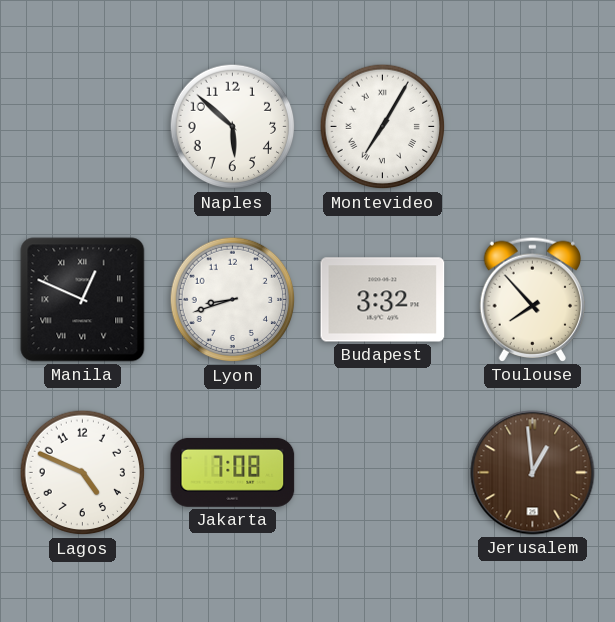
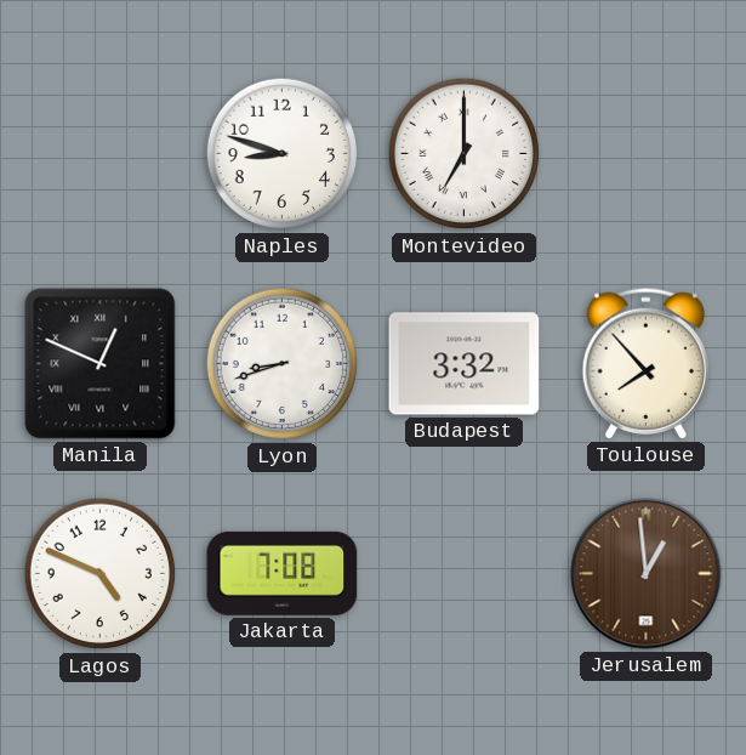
Naples: 5:52 -> 8:48
Montevideo: 7:05 -> 7:00
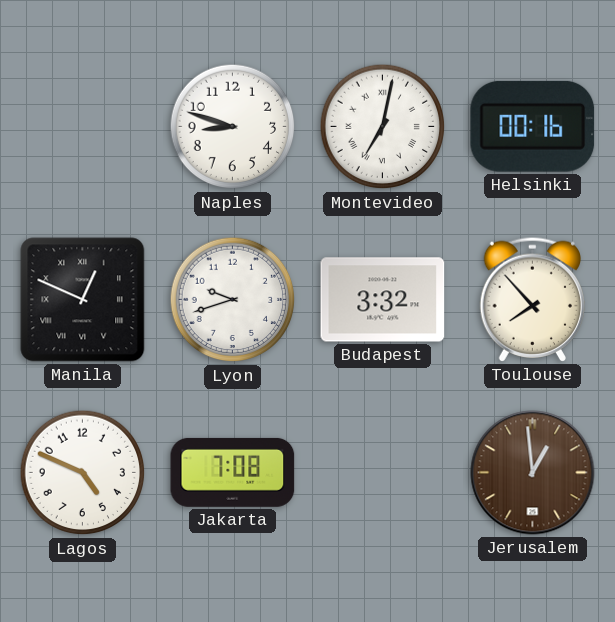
Montevideo: 7:00 -> 7:02
Helsinki: none -> 00:16
Lyon: 8:42 -> 9:42
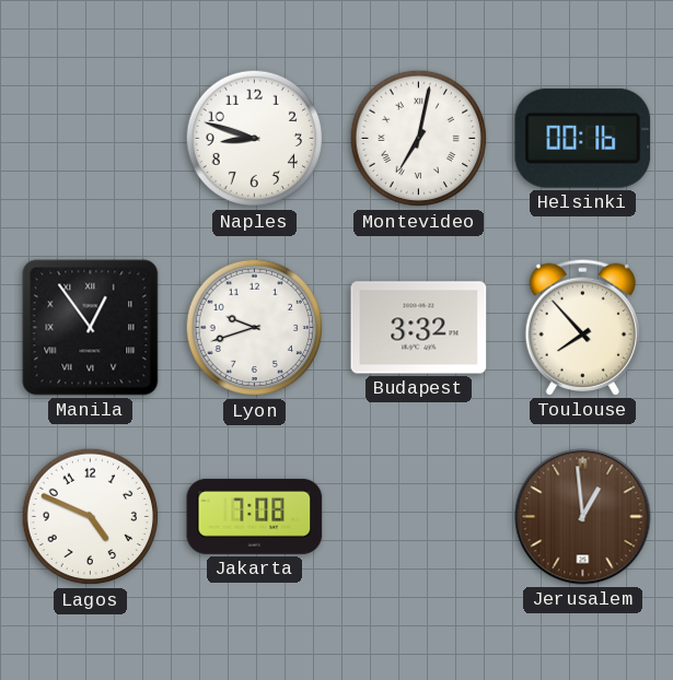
Manila: 12:49 -> 12:54
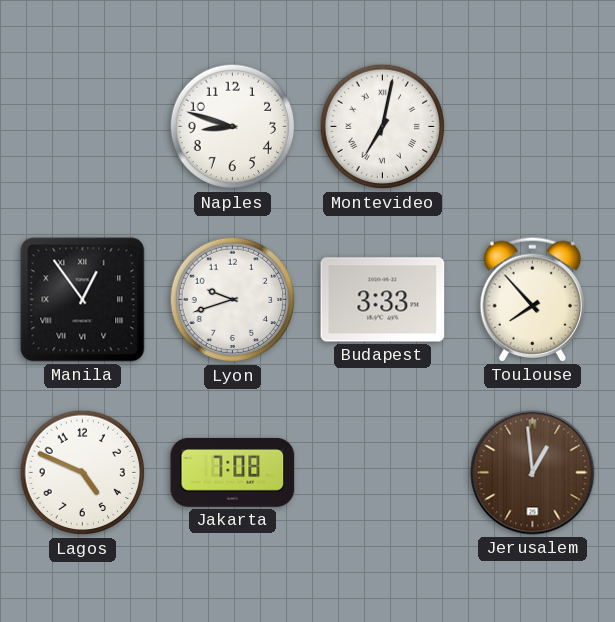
Helsinki: 00:16 -> none
Budapest: 3:32 -> 3:33
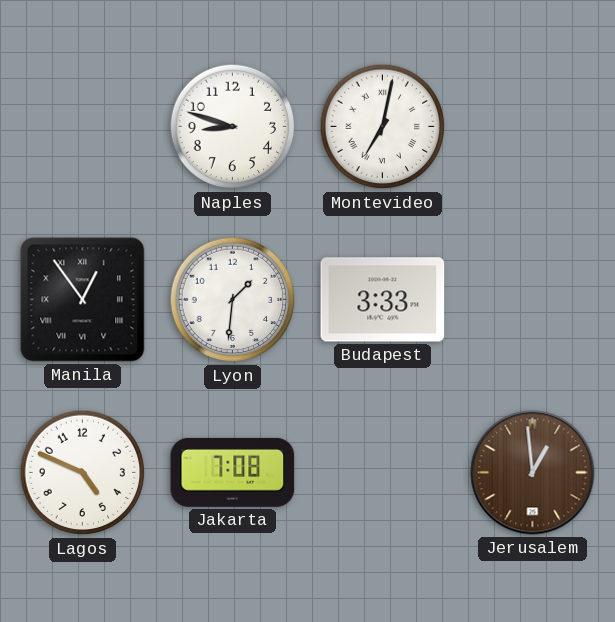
Lyon: 9:42 -> 1:31
Toulouse: 7:53 -> none
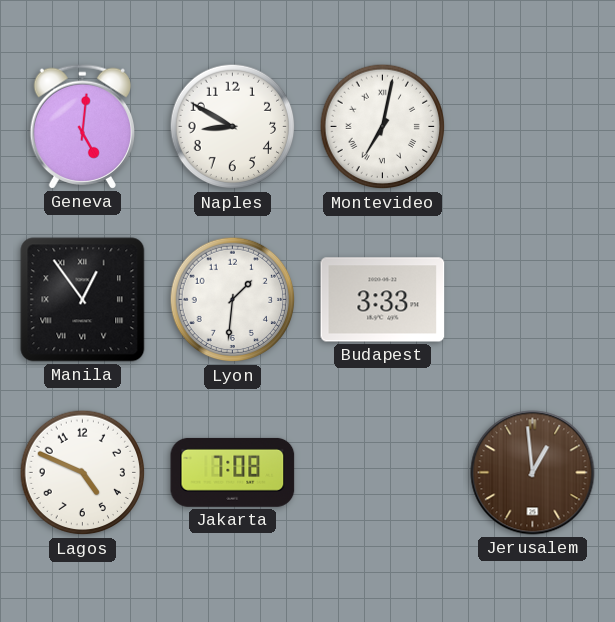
Geneva: none -> 5:01
Naples: 8:48 -> 8:50
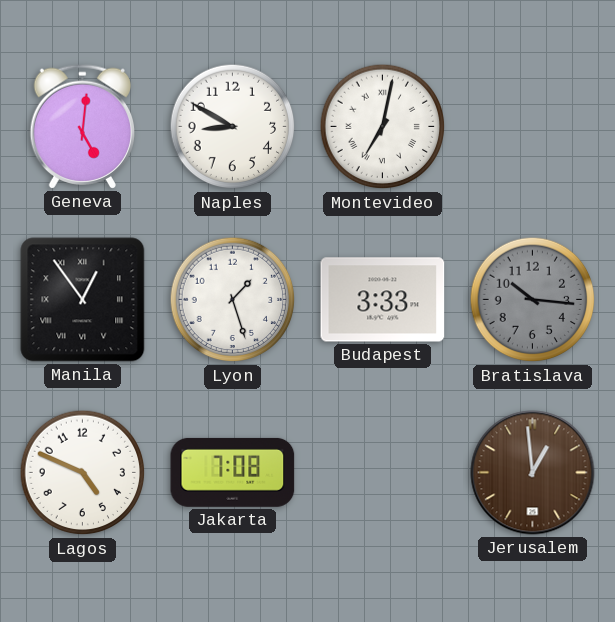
Lyon: 1:31 -> 1:27
Bratislava: none -> 10:16
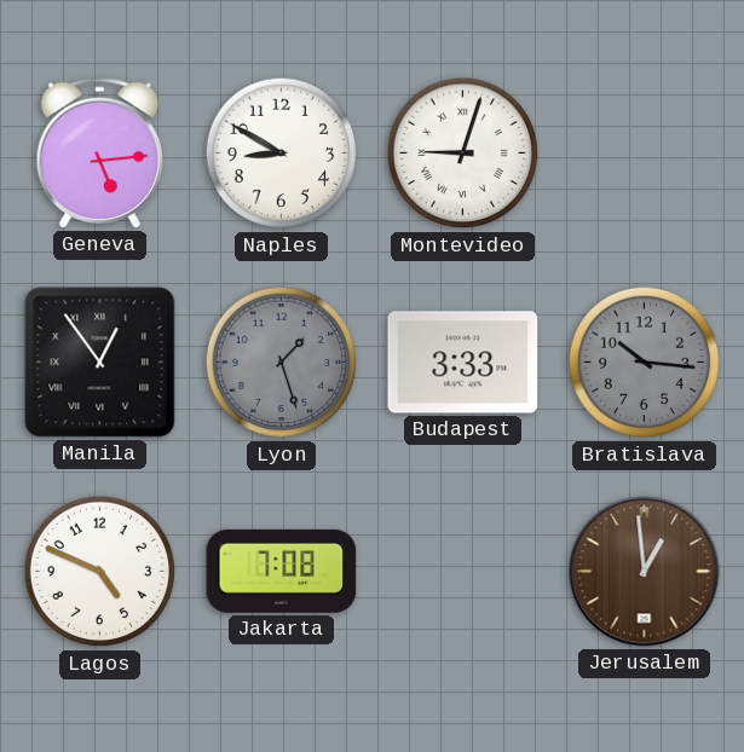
Geneva: 5:01 -> 5:14
Montevideo: 7:02 -> 9:03
Lyon dial: white -> grey
